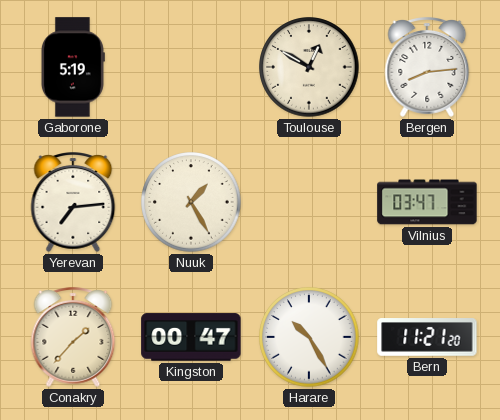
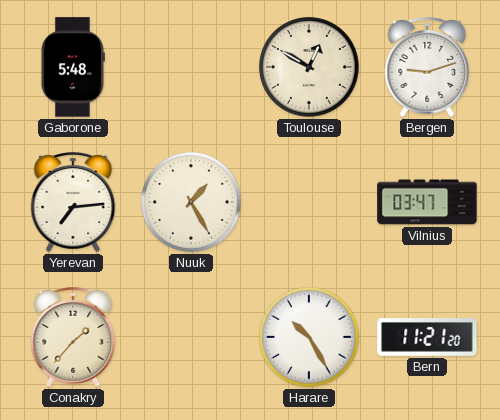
Gaborone: 5:19 -> 5:48
Bergen: 8:14 -> 9:12
Kingston: 00:47 -> none
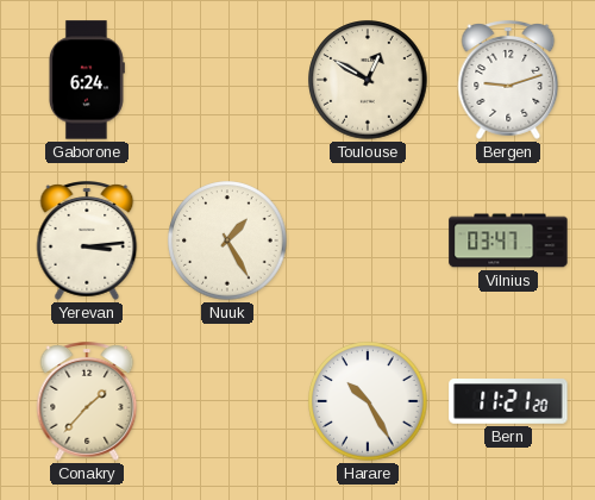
Gaborone: 5:48 -> 6:24
Yerevan: 7:14 -> 3:14
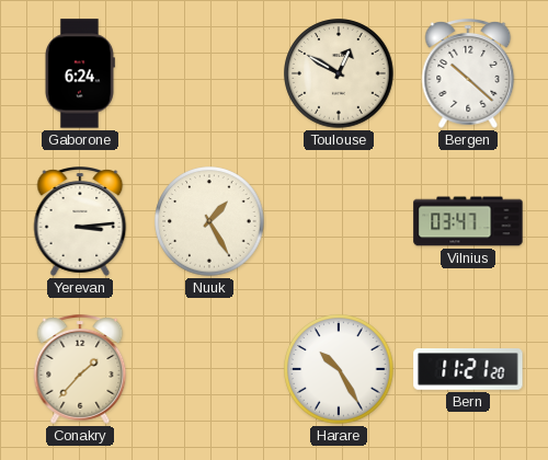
Bergen: 9:12 -> 10:22
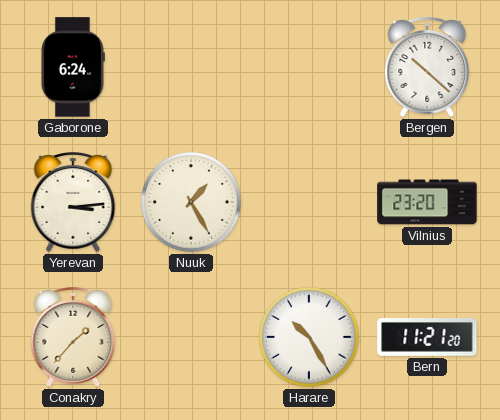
Toulouse: 12:50 -> none
Vilnius: 03:47 -> 23:20
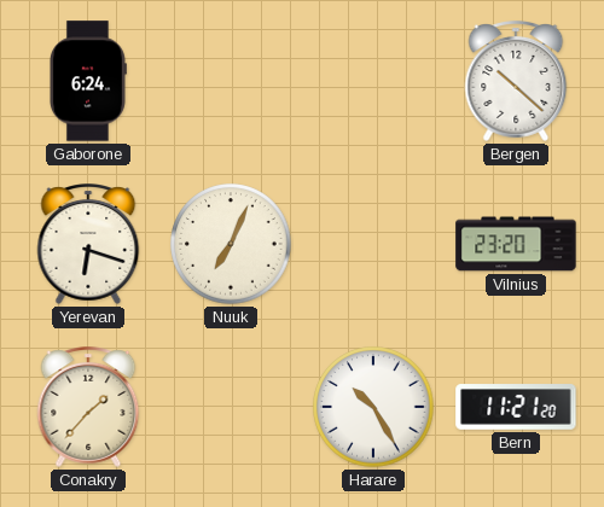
Yerevan: 3:14 -> 6:18
Nuuk: 1:25 -> 7:04
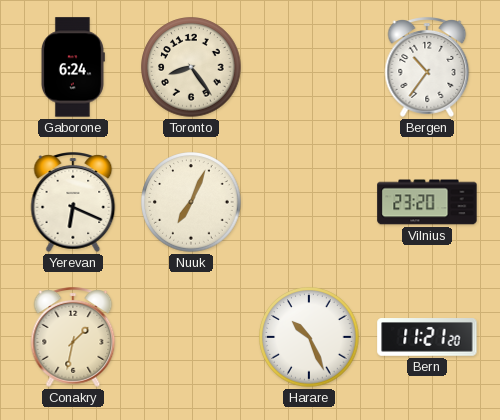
Toronto: none -> 8:24
Bergen: 10:22 -> 10:36
Yerevan: 6:18 -> 6:19
Conakry: 1:37 -> 1:32
Harare: 10:25 -> 10:26
